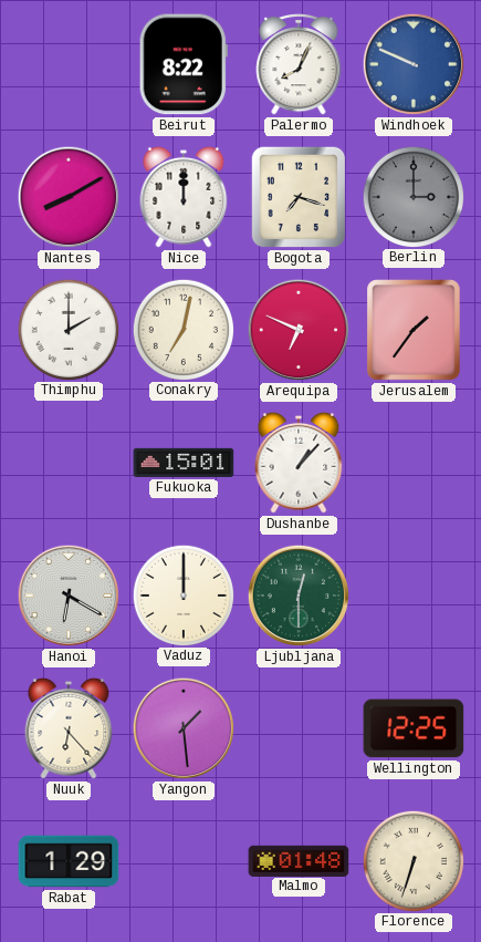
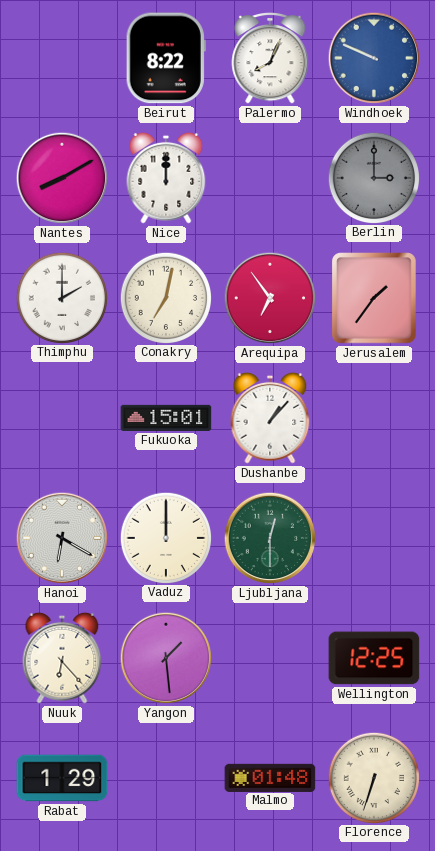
Bogota: 7:18 -> none
Arequipa: 6:49 -> 6:54
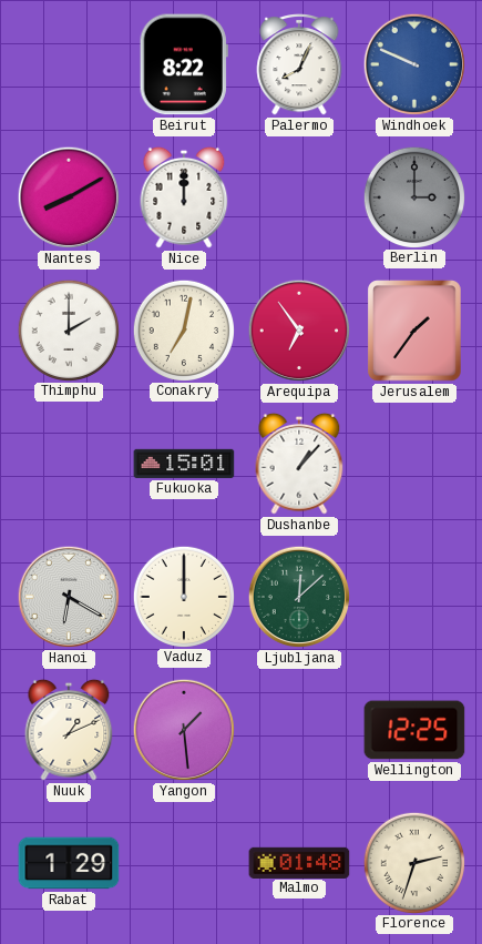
Ljubljana: 12:30 -> 12:08
Nuuk: 6:23 -> 1:11
Florence: 6:33 -> 2:33
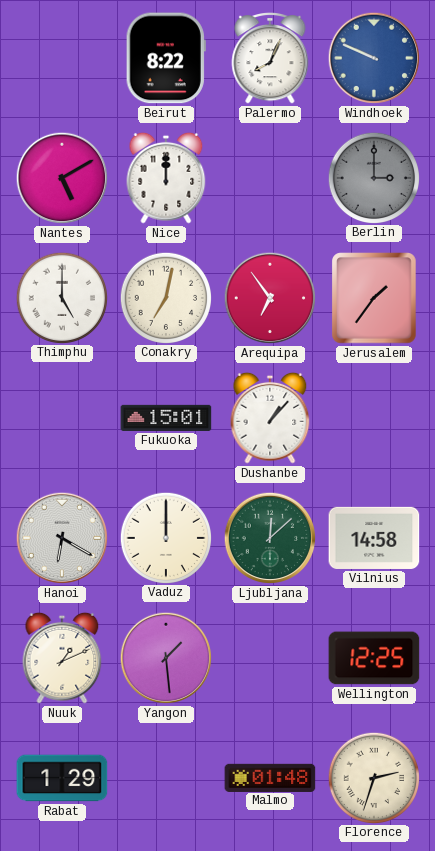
Nantes: 8:10 -> 5:10
Thimphu: 2:00 -> 5:00
Vilnius: none -> 14:58
